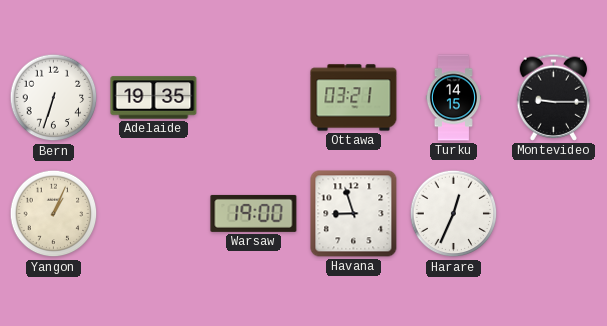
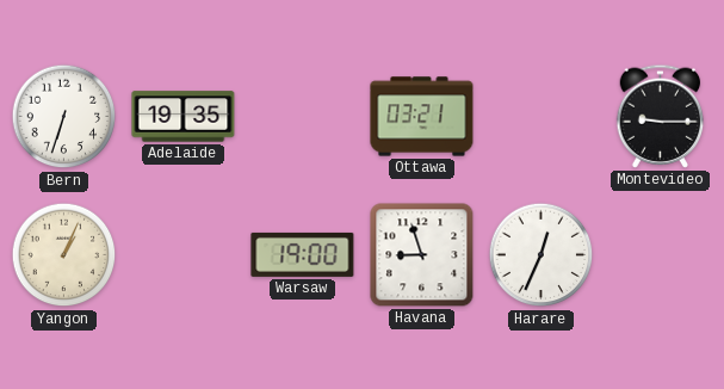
Turku: 14:15 -> none
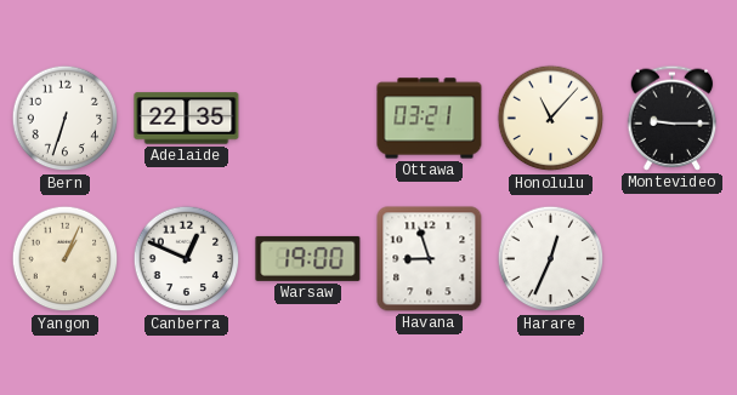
Adelaide: 19:35 -> 22:35
Honolulu: none -> 11:07
Canberra: none -> 12:49
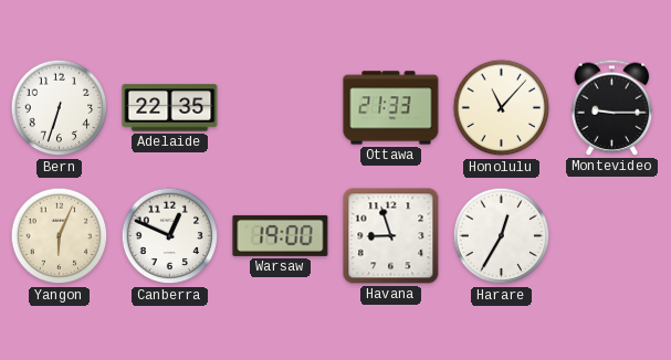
Ottawa: 03:21 -> 21:33
Yangon: 1:04 -> 6:04
Harare: 12:34 -> 12:35
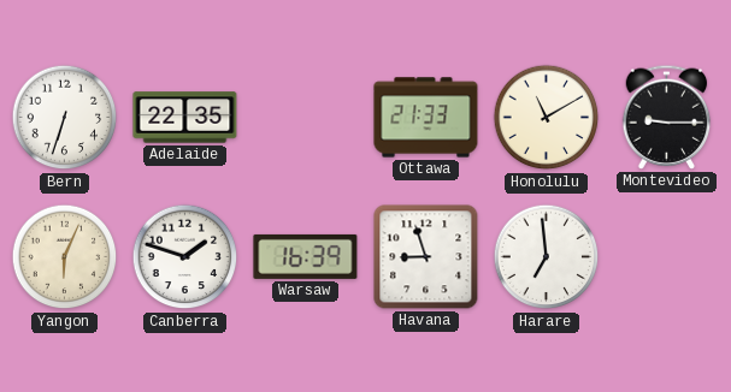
Honolulu: 11:07 -> 11:10
Canberra: 12:49 -> 1:48
Warsaw: 19:00 -> 16:39
Harare: 12:35 -> 6:59
